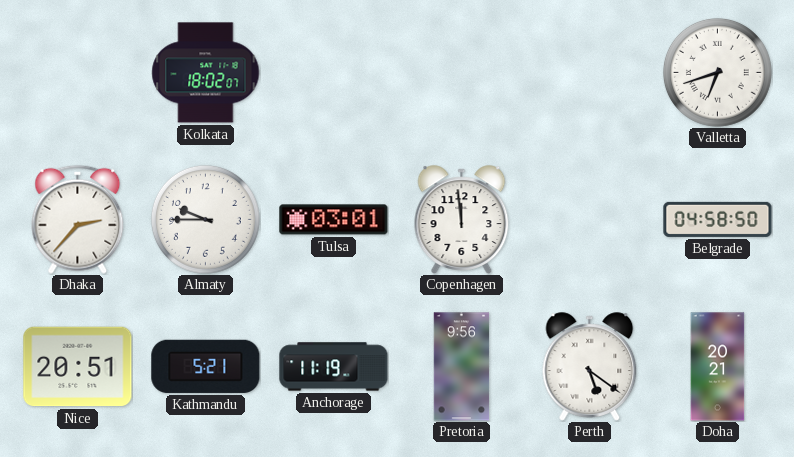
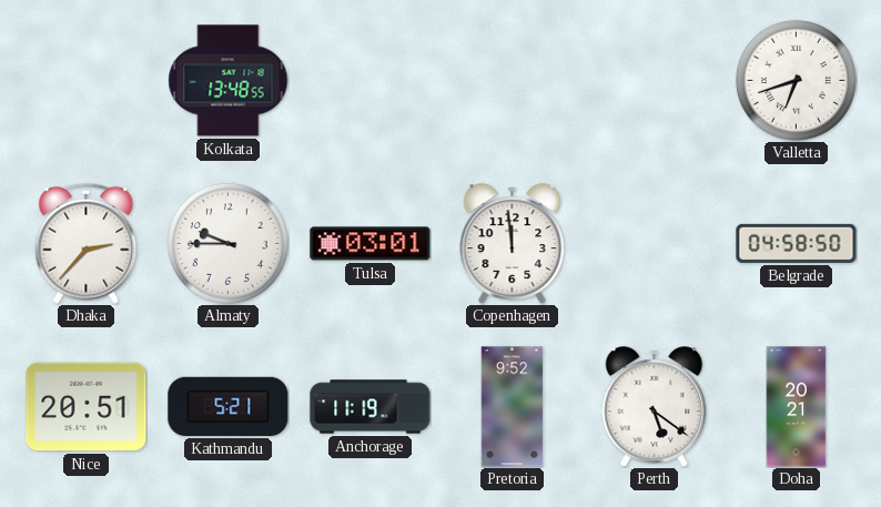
Kolkata: 18:02 -> 13:48
Pretoria: 9:56 -> 9:52
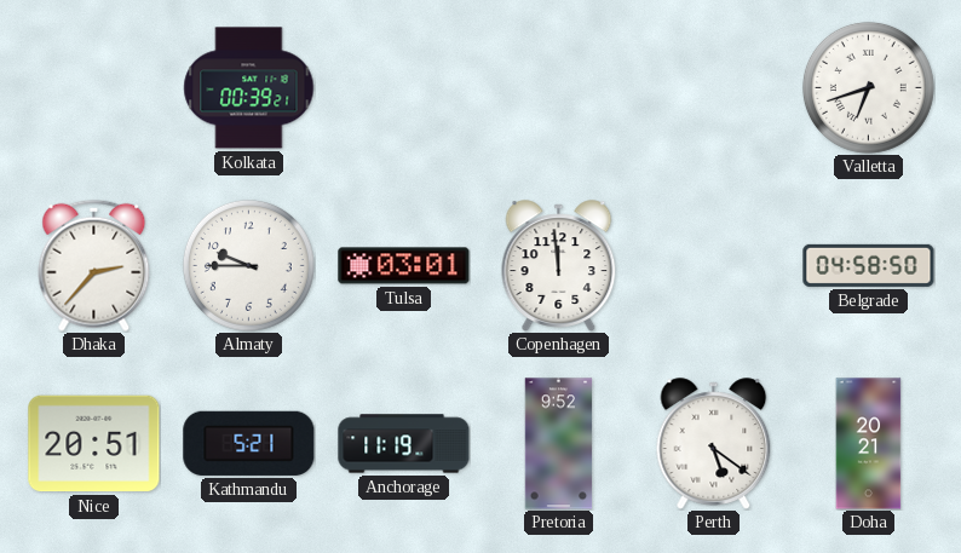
Kolkata: 13:48 -> 00:39
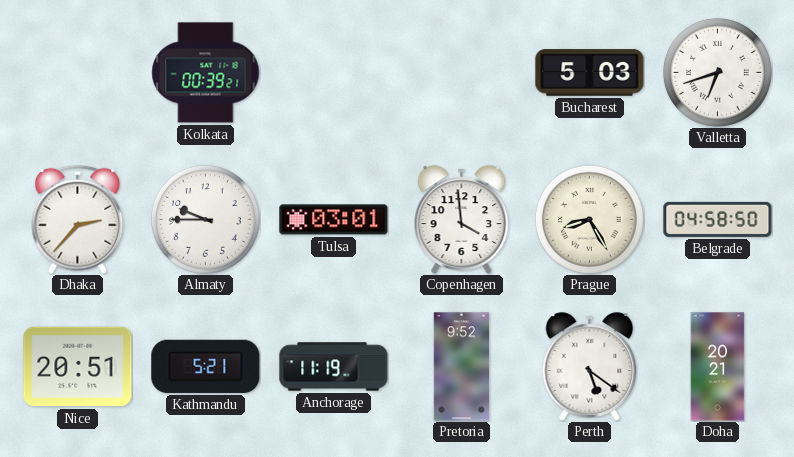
Bucharest: none -> 5:03
Copenhagen: 11:59 -> 3:59
Prague: none -> 8:25
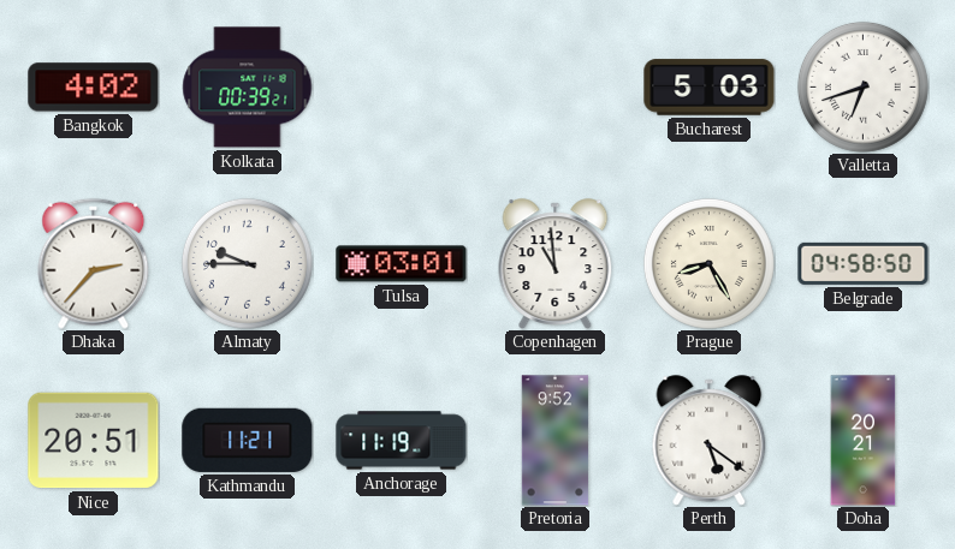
Bangkok: none -> 4:02
Copenhagen: 3:59 -> 10:59
Kathmandu: 5:21 -> 11:21
